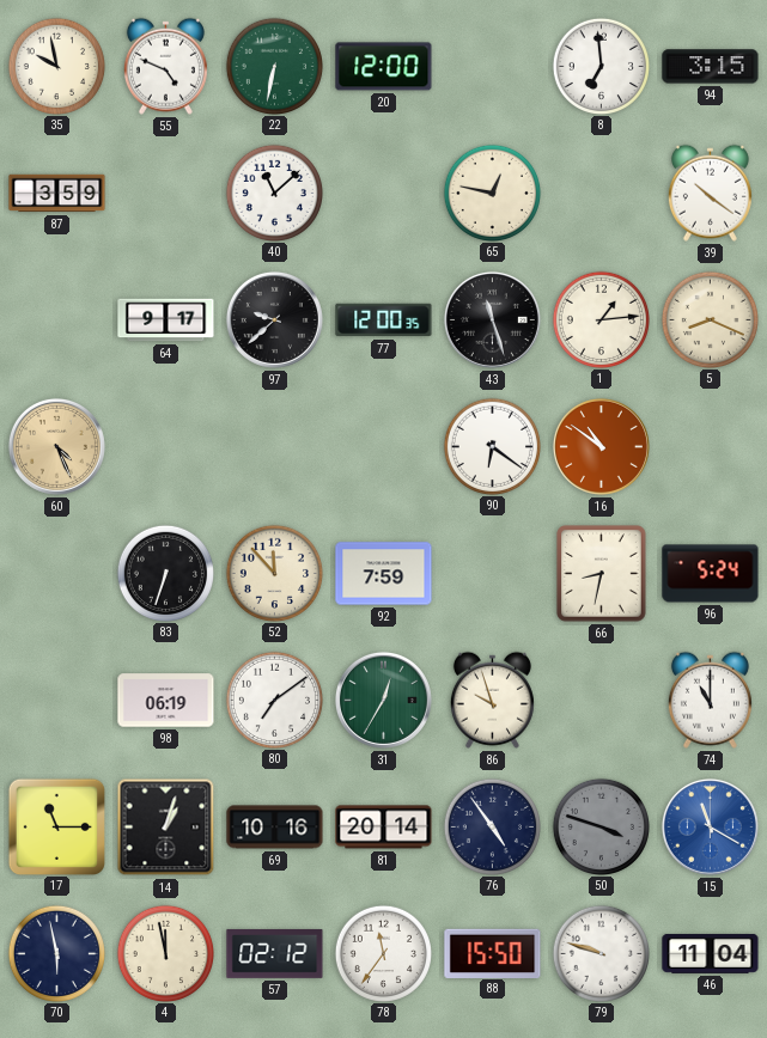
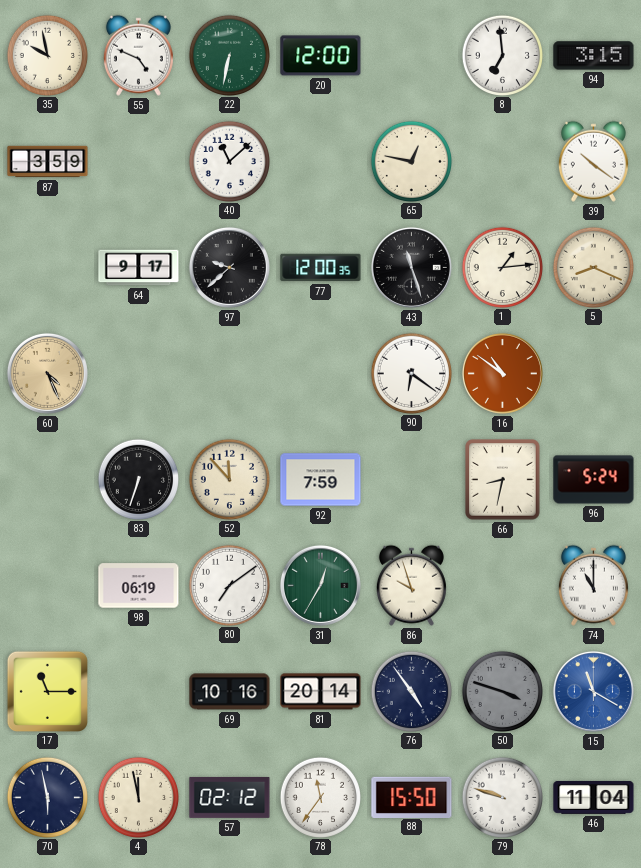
14: 1:03 -> none
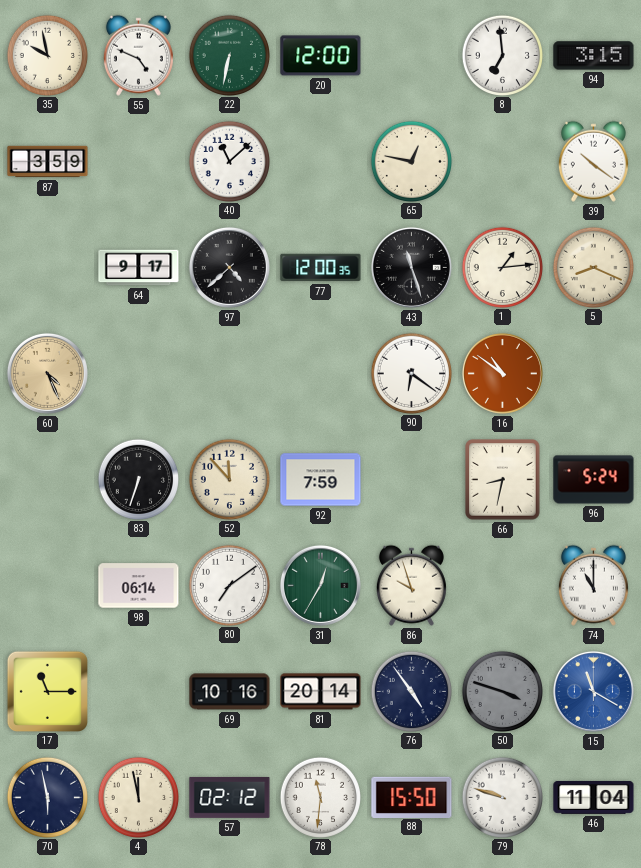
97: 9:38 -> 4:38
98: 06:19 -> 06:14
78: 11:36 -> 11:31
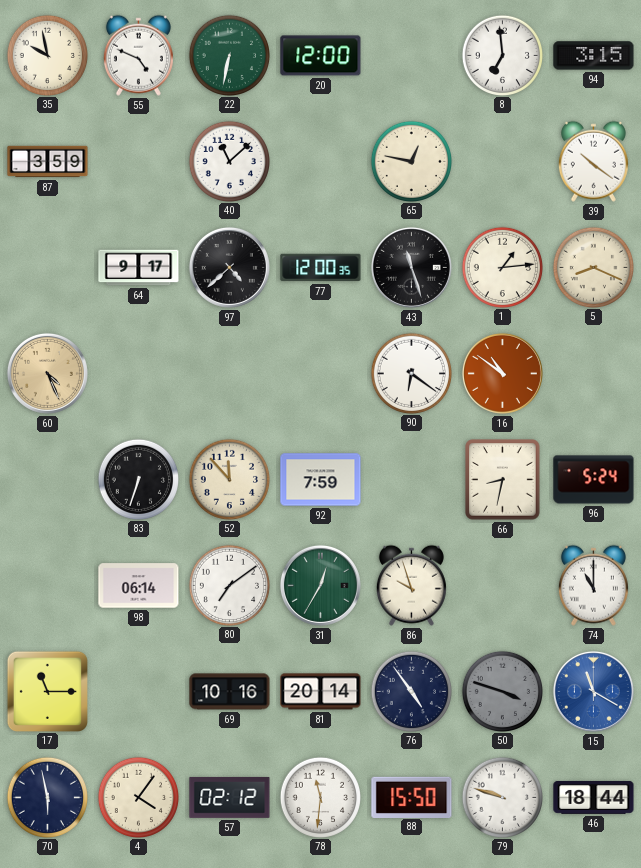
4: 11:58 -> 4:06
46: 11:04 -> 18:44
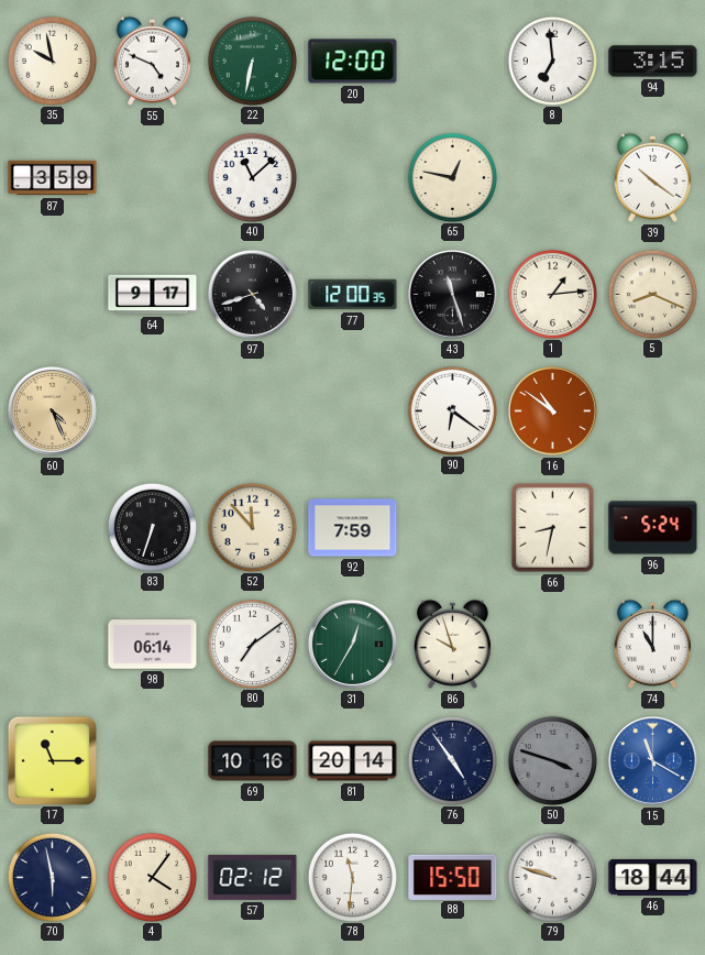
97: 4:38 -> 4:42
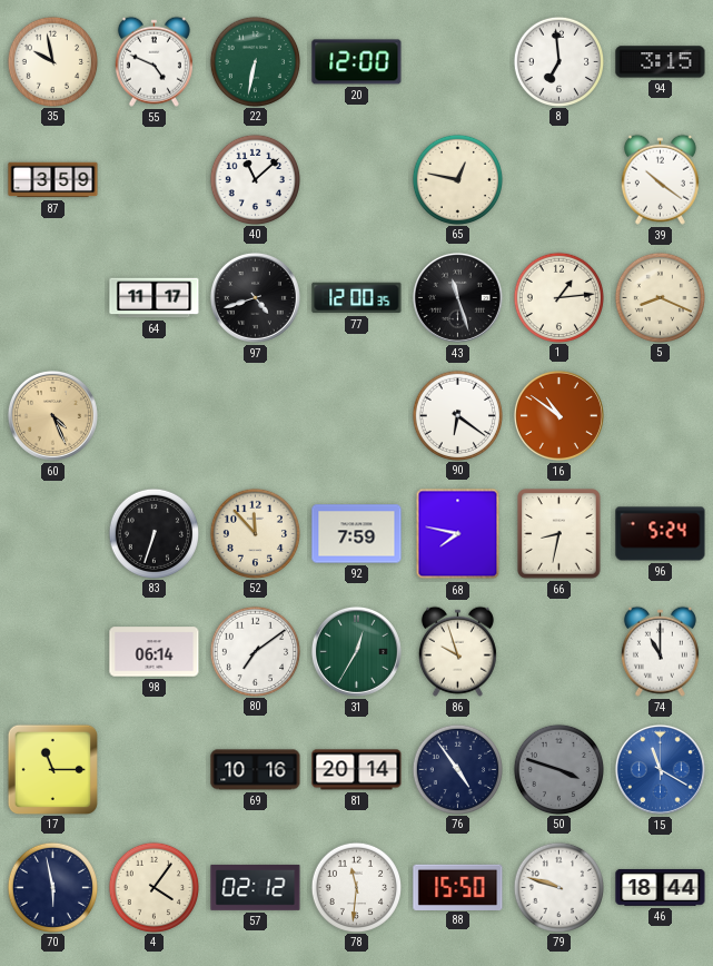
64: 9:17 -> 11:17
68: none -> 7:47
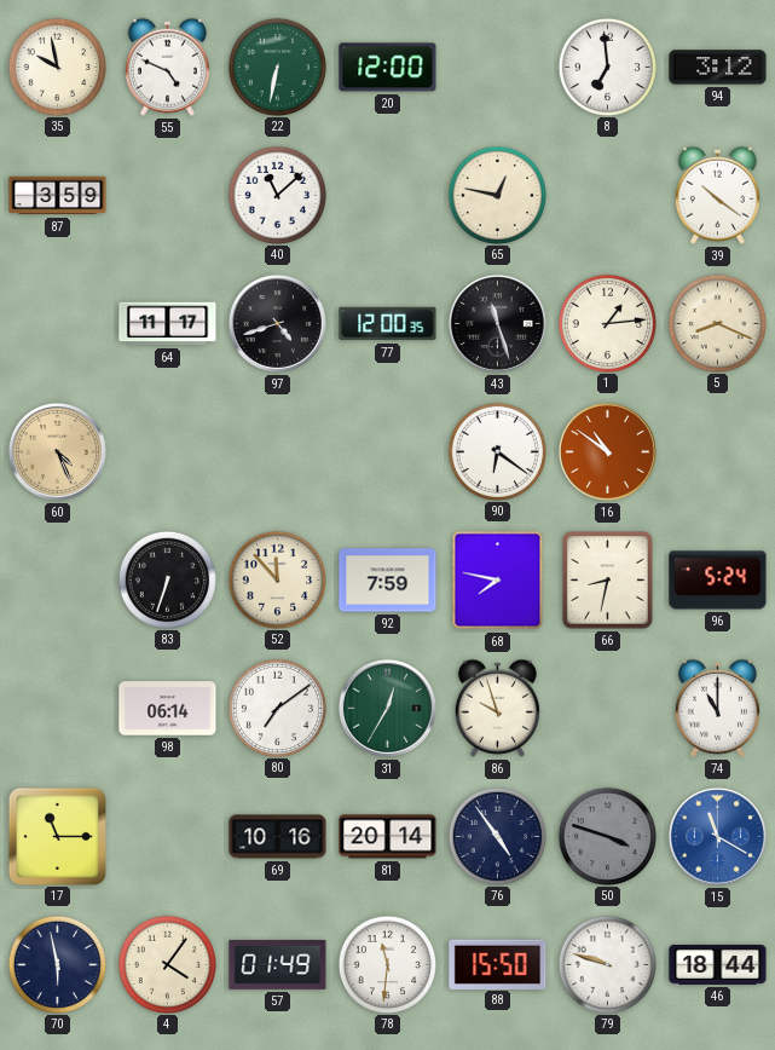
94: 3:15 -> 3:12
57: 02:12 -> 01:49
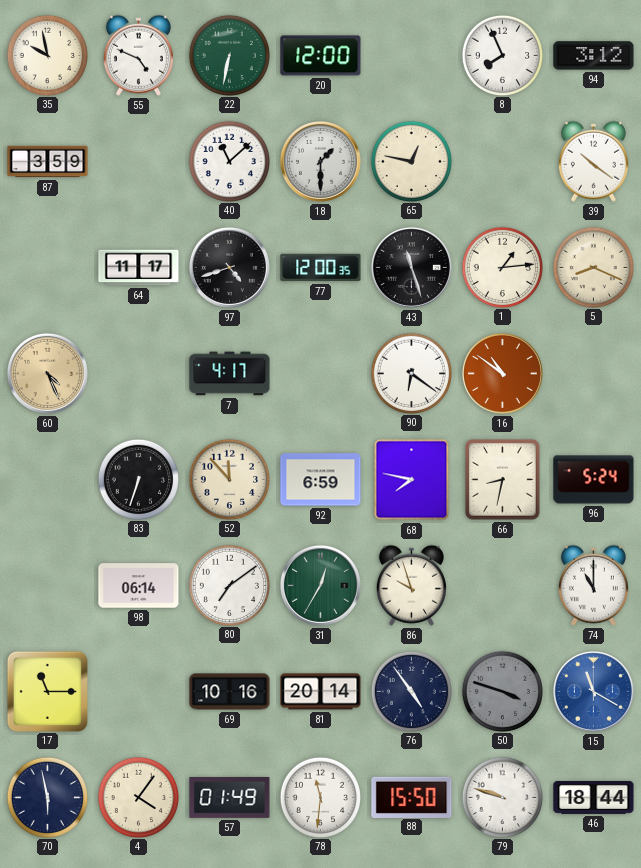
8: 6:59 -> 7:56
18: none -> 1:30
7: none -> 4:17
92: 7:59 -> 6:59
